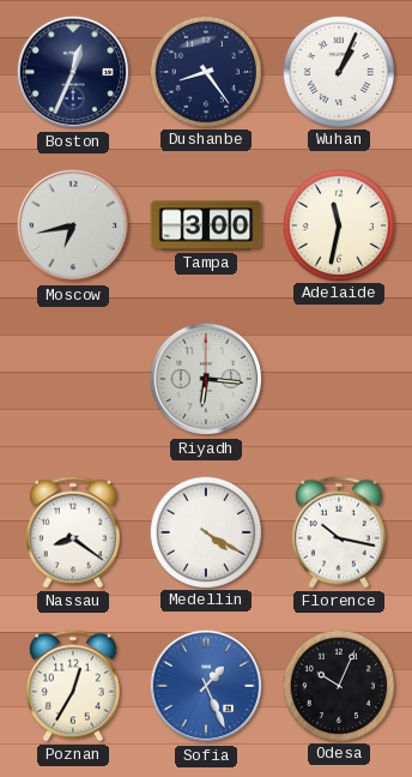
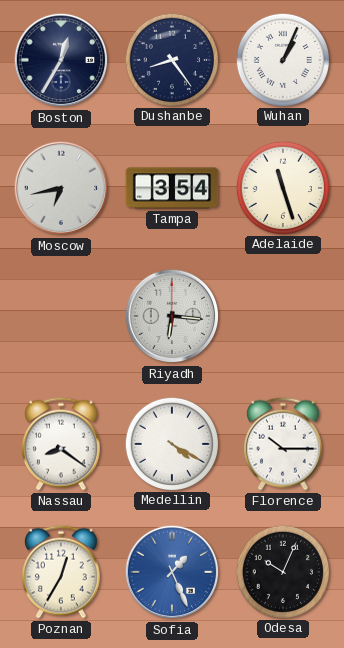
Boston: 12:34 -> 12:35
Tampa: 3:00 -> 3:54
Adelaide: 11:32 -> 11:27
Florence: 10:17 -> 10:15
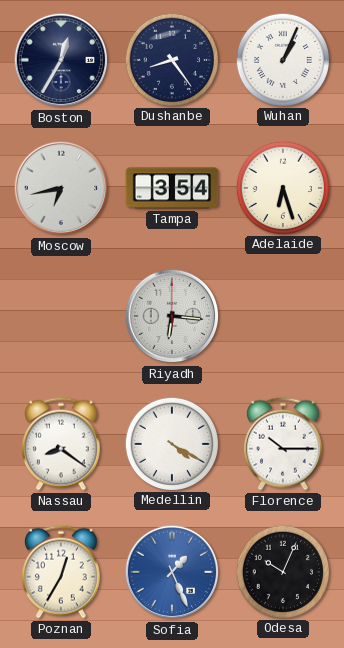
Adelaide: 11:27 -> 6:27
